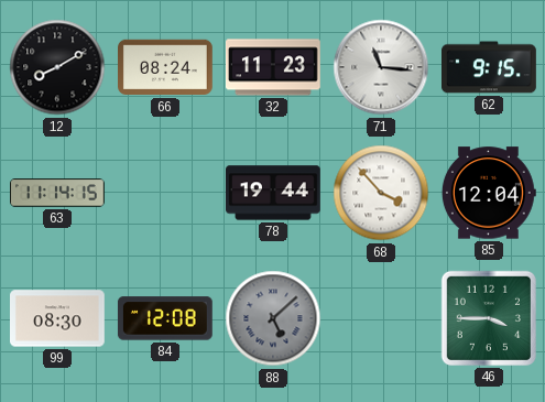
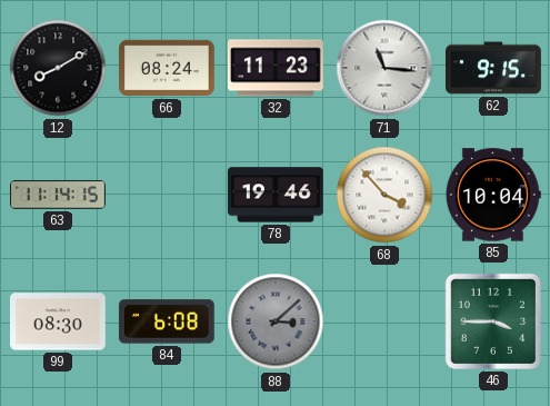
78: 19:44 -> 19:46
85: 12:04 -> 10:04
84: 12:08 -> 6:08
88: 5:08 -> 3:08
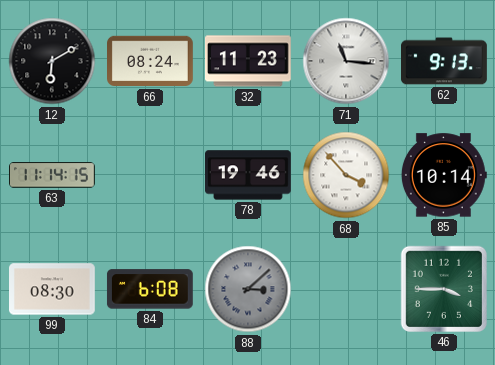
12: 8:10 -> 6:10
62: 9:15 -> 9:13
85: 10:04 -> 10:14
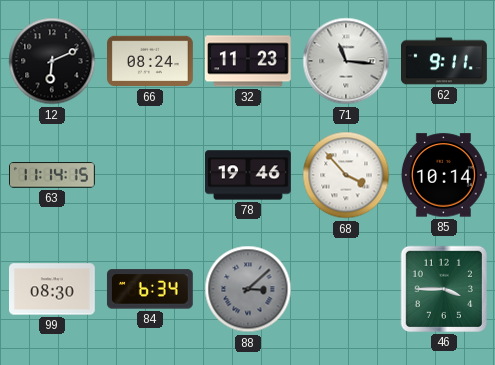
12: 6:10 -> 6:11
62: 9:13 -> 9:11
84: 6:08 -> 6:34
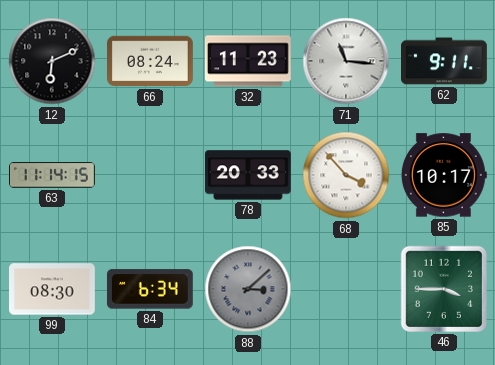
78: 19:46 -> 20:33
85: 10:14 -> 10:17
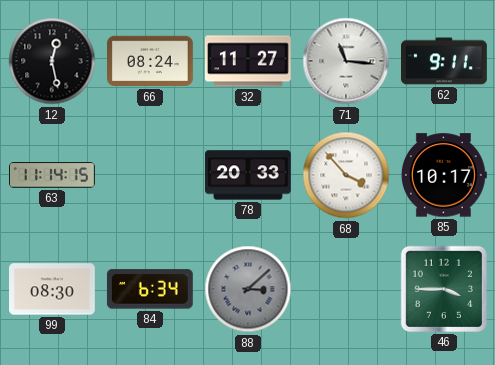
12: 6:11 -> 12:28
32: 11:23 -> 11:27
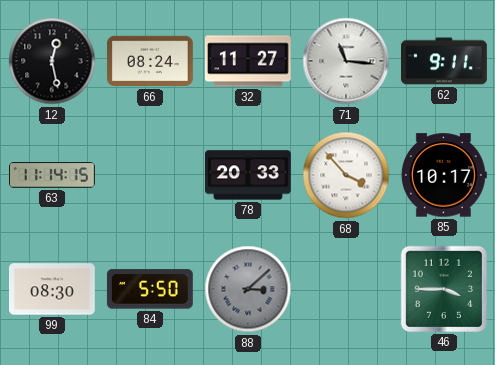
84: 6:34 -> 5:50
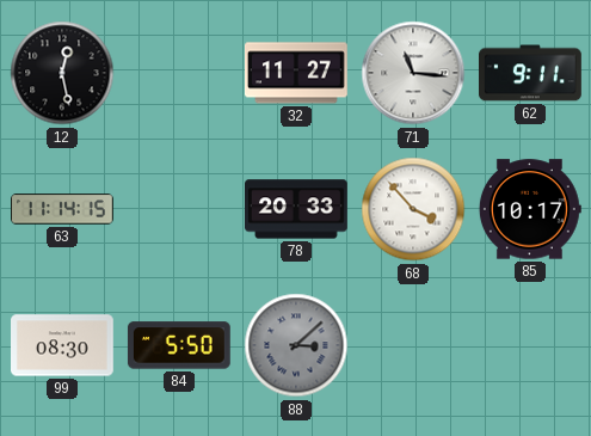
66: 08:24 -> none
46: 3:45 -> none
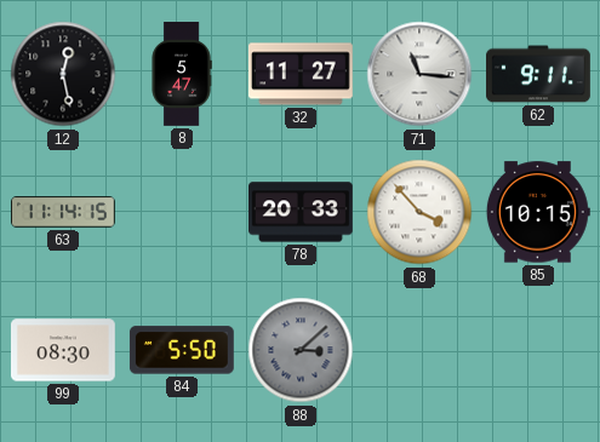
8: none -> 5:47
85: 10:17 -> 10:15
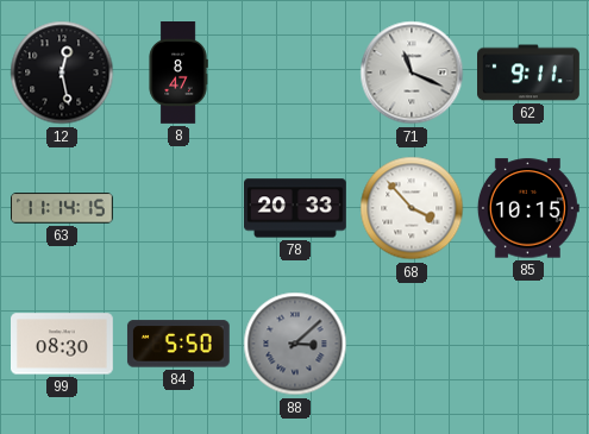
8: 5:47 -> 8:47
32: 11:27 -> none
71: 11:16 -> 11:19
